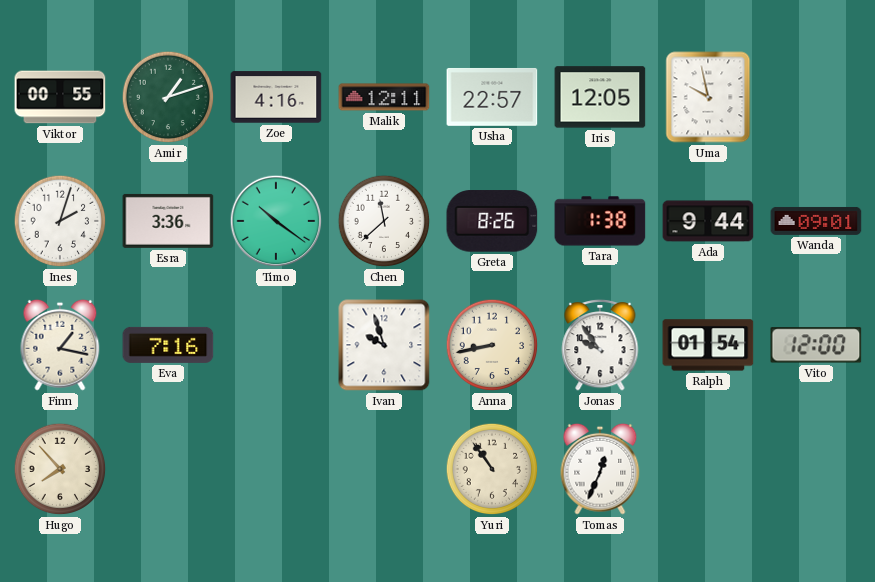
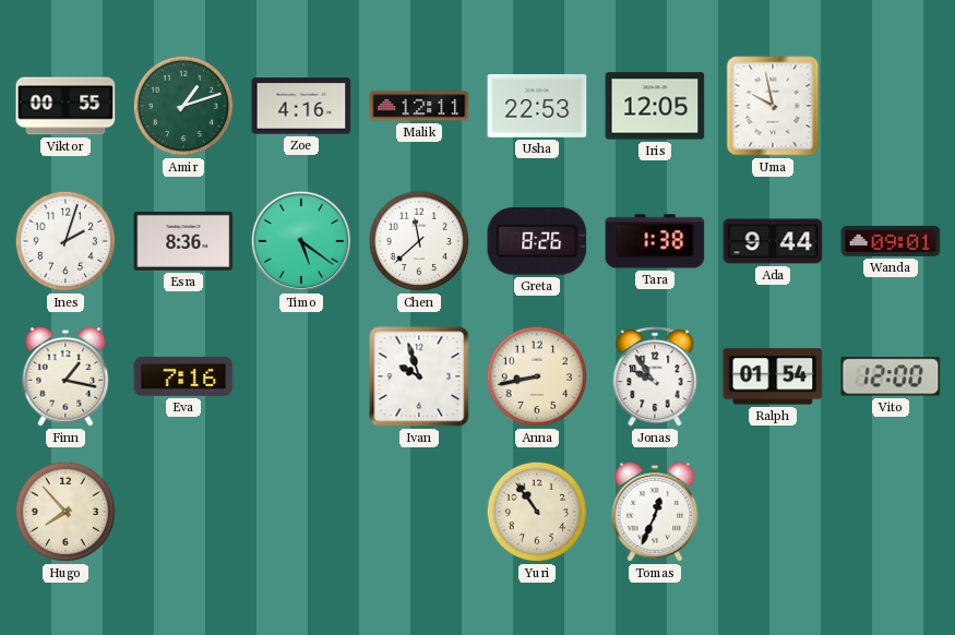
Usha: 22:57 -> 22:53
Esra: 3:36 -> 8:36
Timo: 10:21 -> 5:21
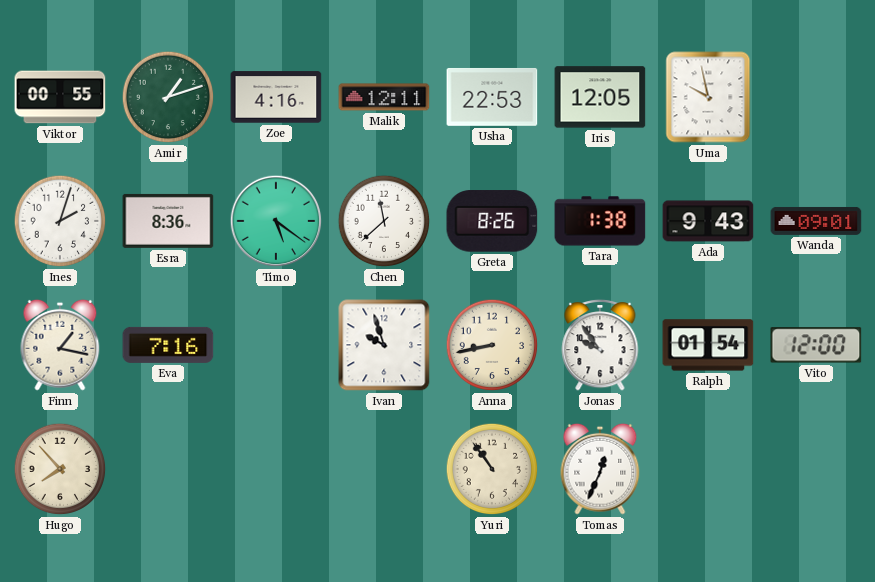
Ada: 9:44 -> 9:43
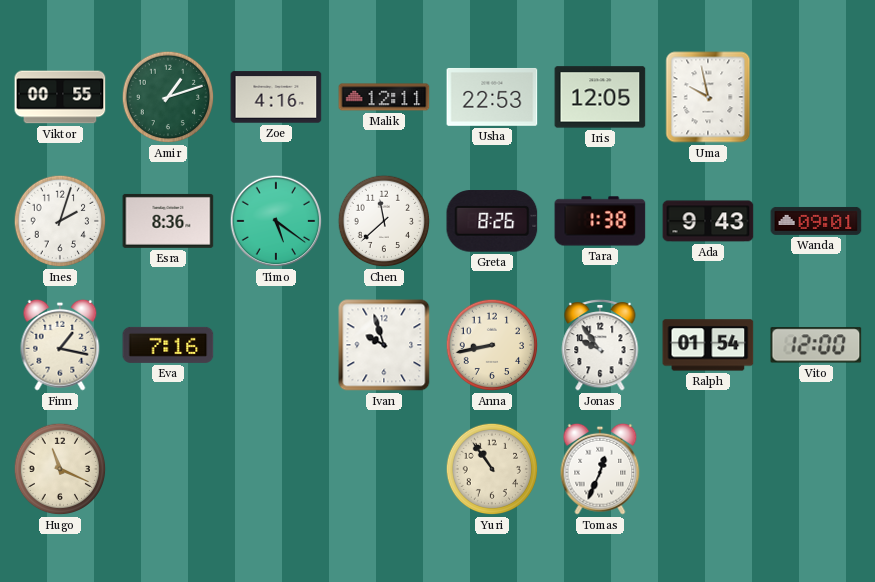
Hugo: 7:53 -> 11:19
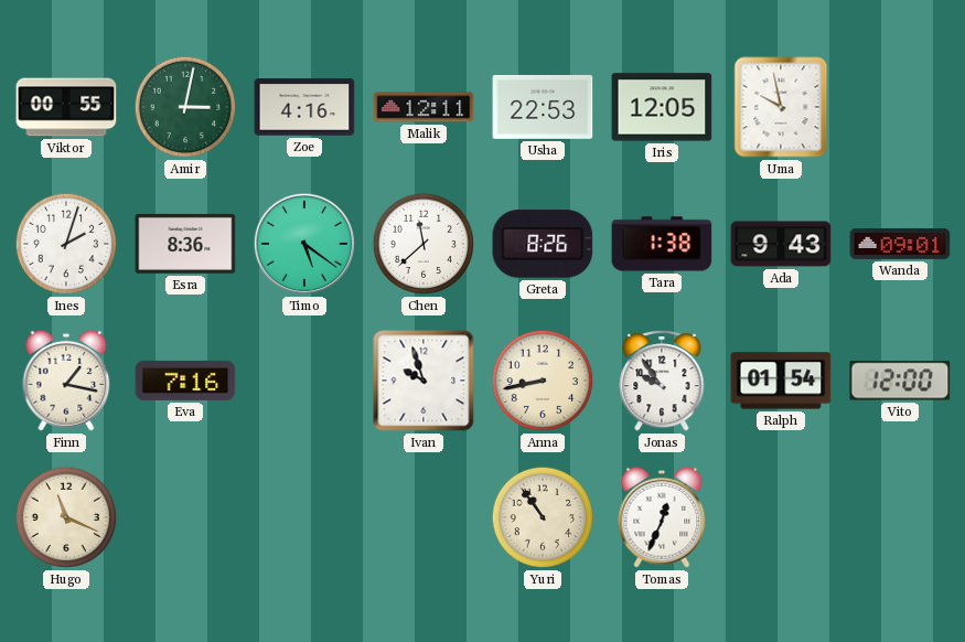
Amir: 1:12 -> 3:02
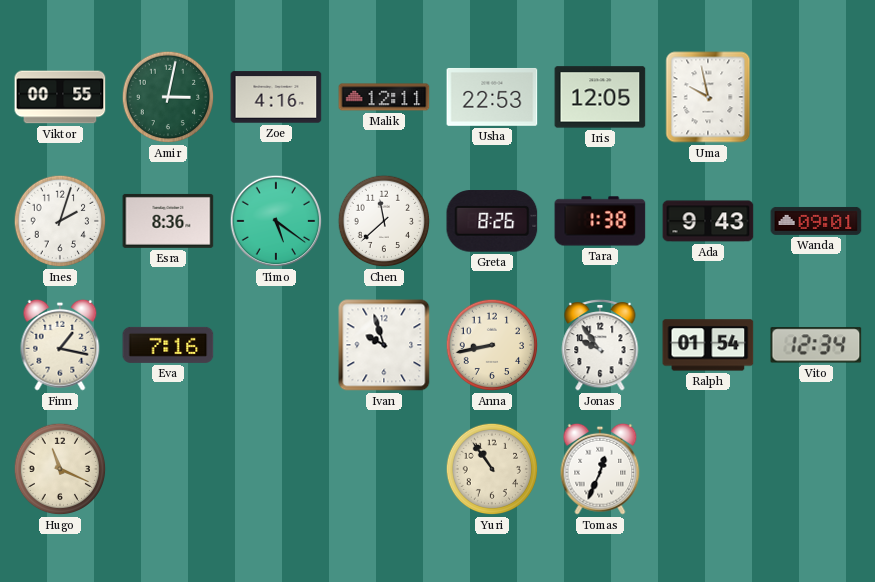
Vito: 12:00 -> 12:34
